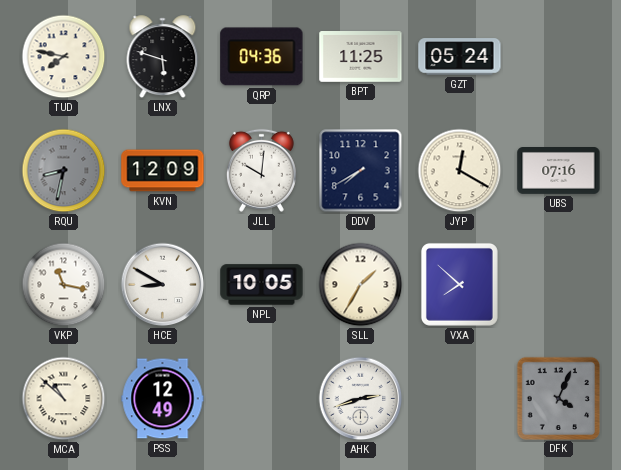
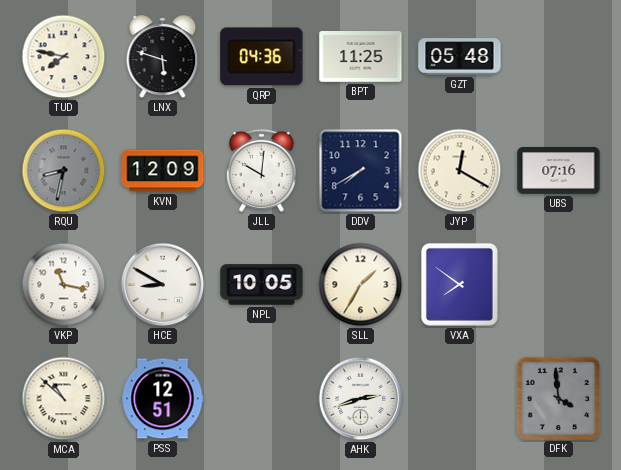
GZT: 05:24 -> 05:48
VXA: 7:52 -> 7:51
PSS: 12:49 -> 12:51
DFK: 4:04 -> 3:59
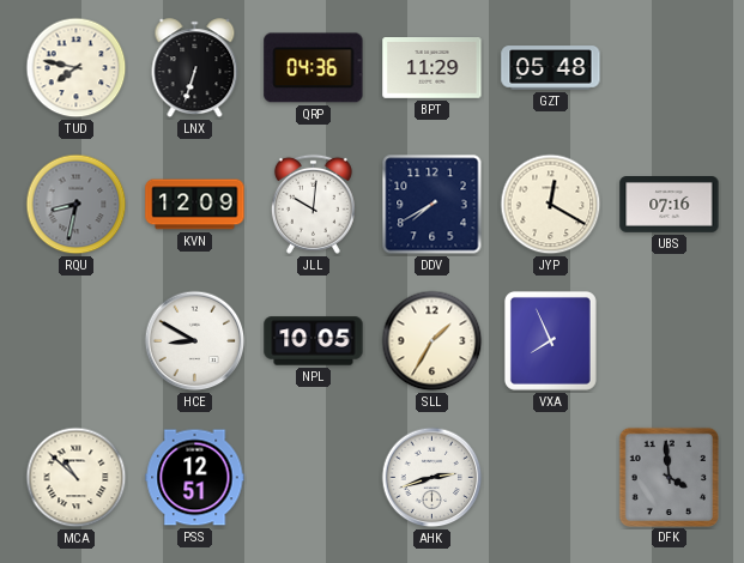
LNX: 5:48 -> 6:33
BPT: 11:25 -> 11:29
VKP: 11:17 -> none
VXA: 7:51 -> 7:56
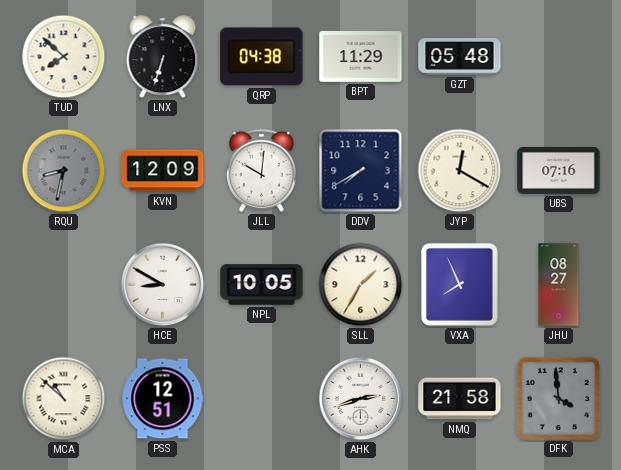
TUD: 7:47 -> 7:52
QRP: 04:36 -> 04:38
JHU: none -> 08:27
NMQ: none -> 21:58
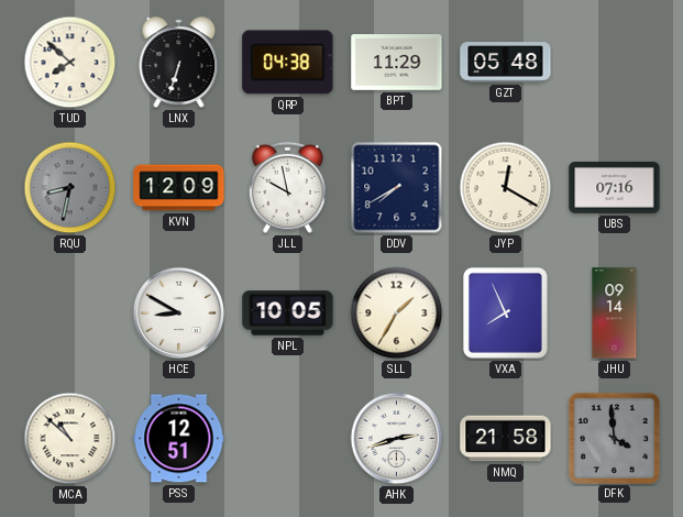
JLL: 10:01 -> 9:58
JHU: 08:27 -> 09:14
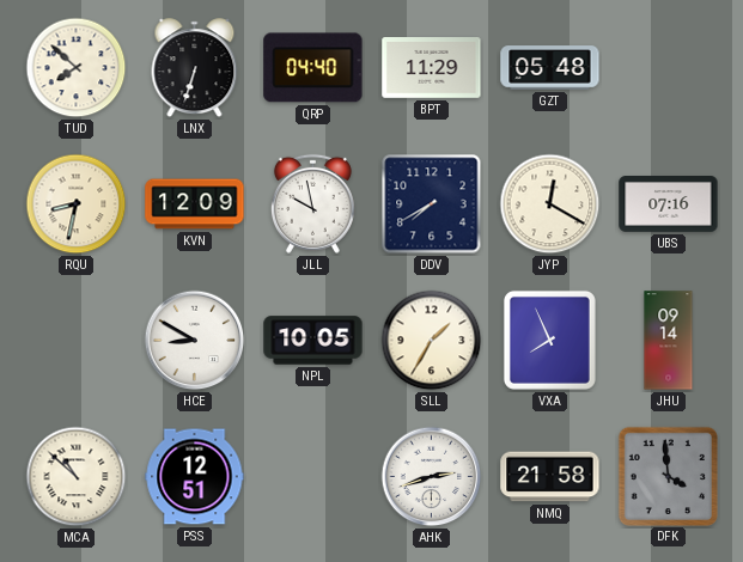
QRP: 04:38 -> 04:40
RQU dial: grey -> cream
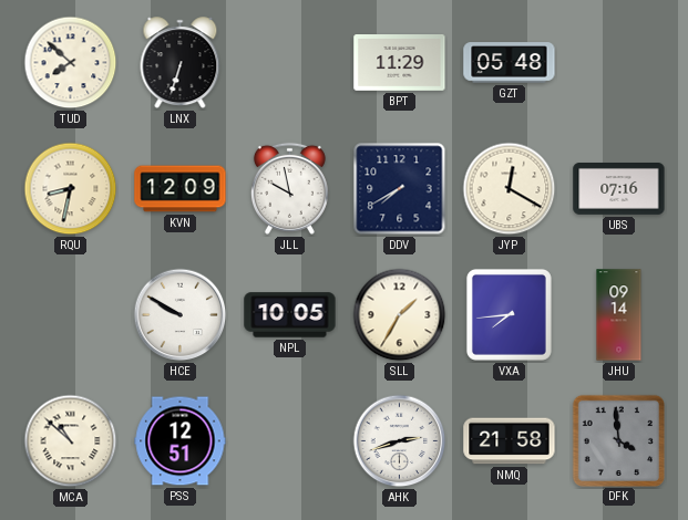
QRP: 04:40 -> none
HCE: 8:50 -> 9:50
VXA: 7:56 -> 7:44
